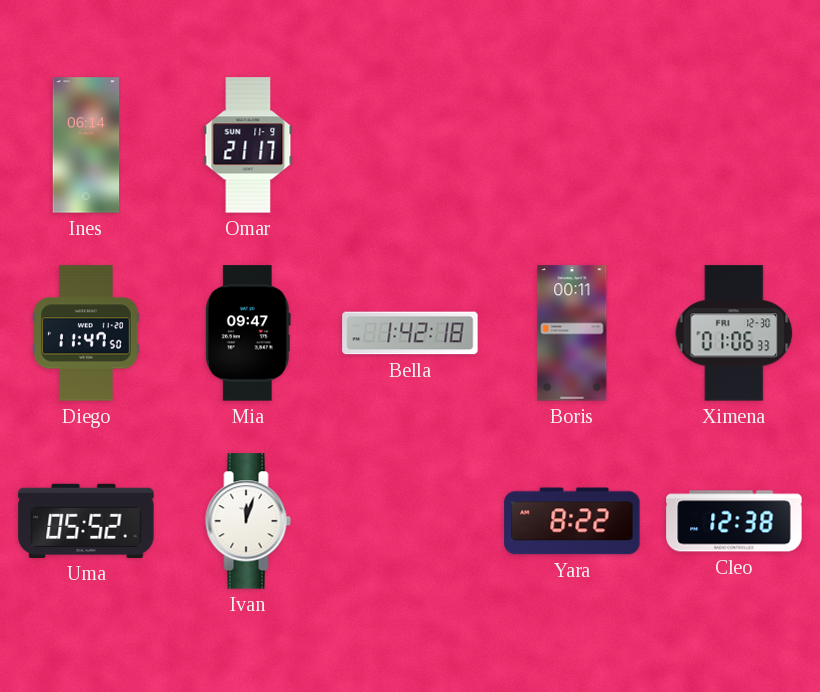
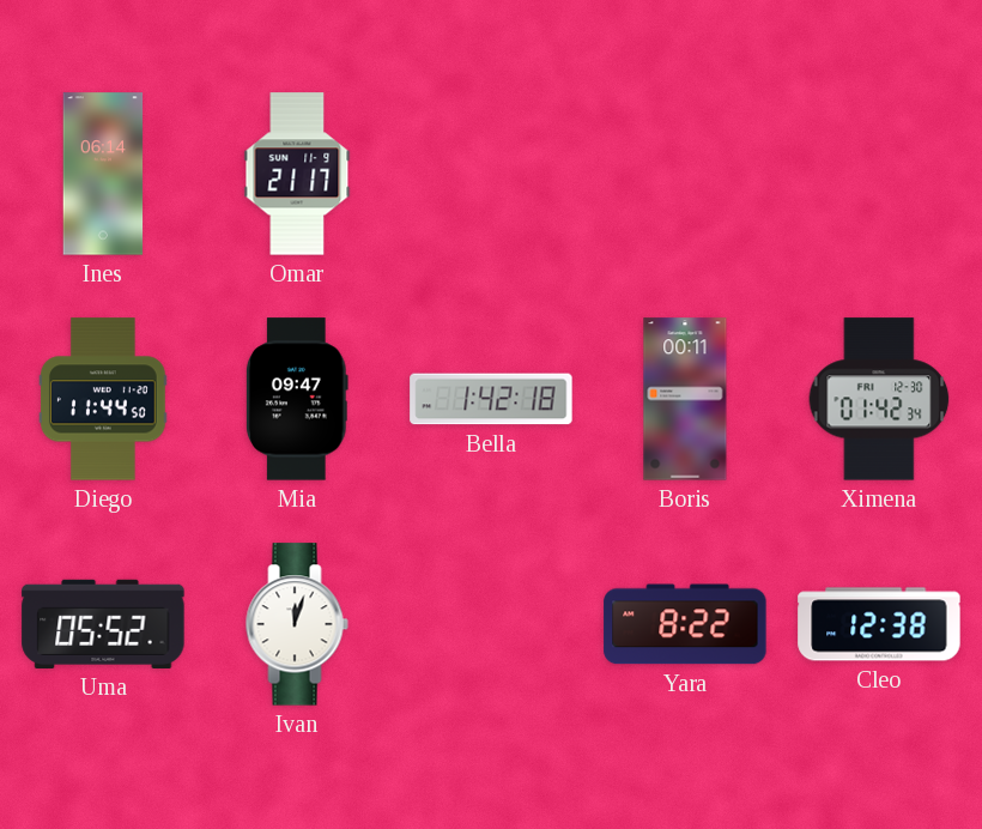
Diego: 11:47 -> 11:44
Ximena: 01:06 -> 01:42
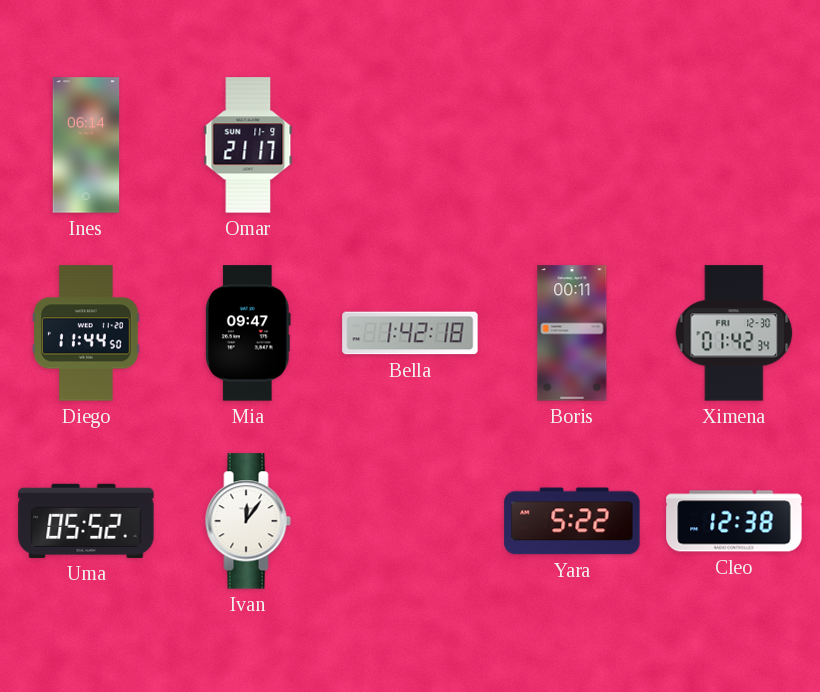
Ivan: 12:03 -> 12:06
Yara: 8:22 -> 5:22
